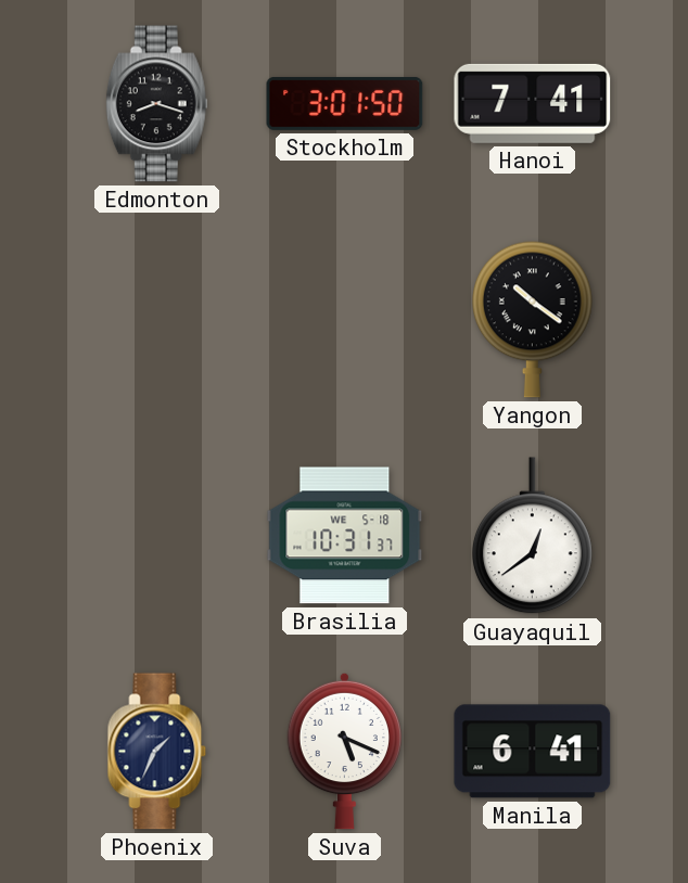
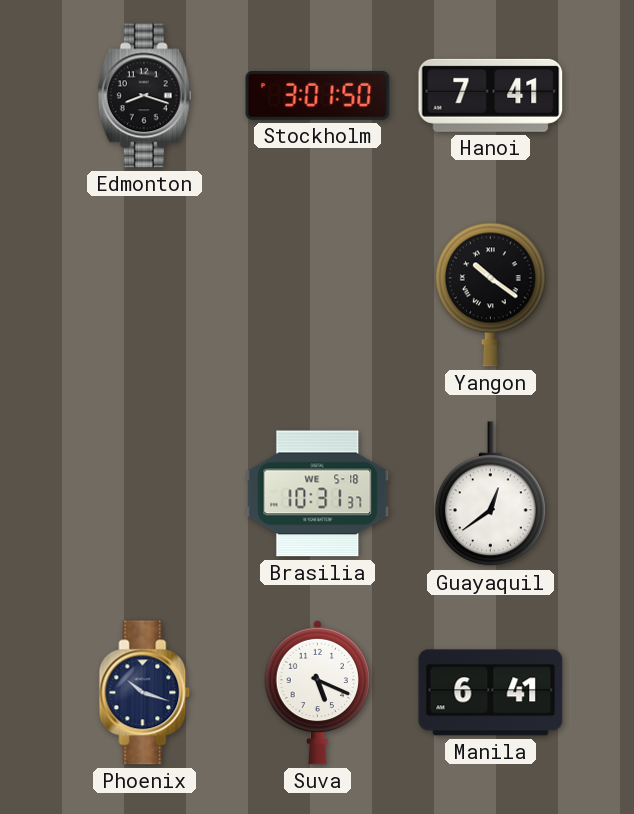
Phoenix: 1:34 -> 10:18
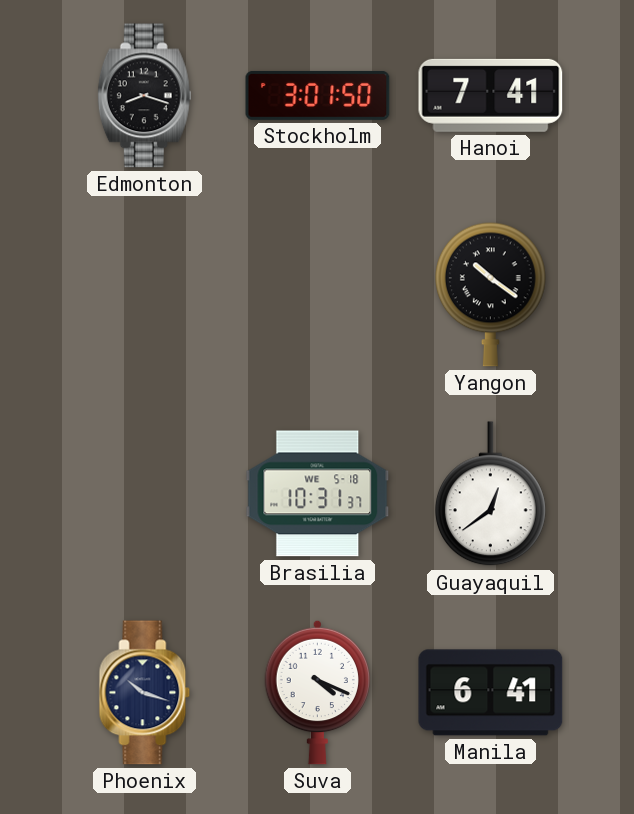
Suva: 5:19 -> 4:19
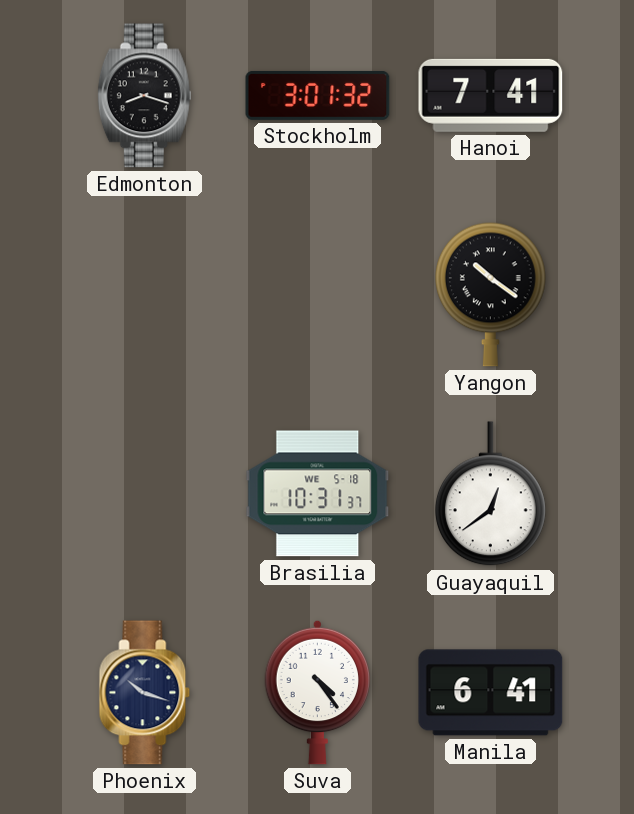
Stockholm: 3:01:50 -> 3:01:32
Suva: 4:19 -> 4:24
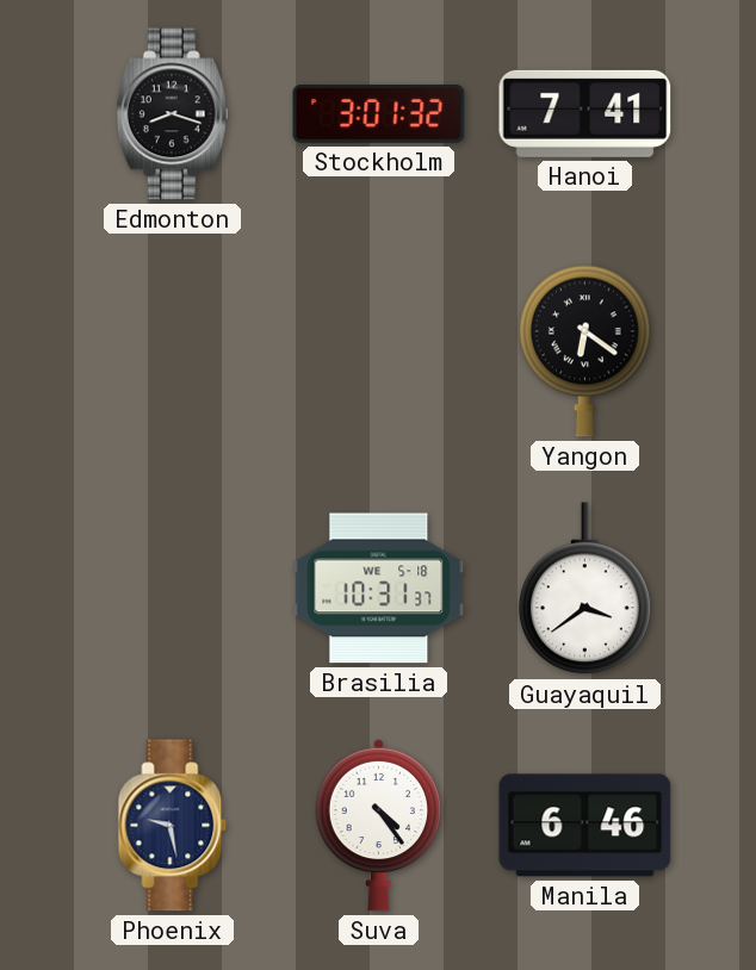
Yangon: 10:21 -> 6:21
Guayaquil: 12:39 -> 3:39
Phoenix: 10:18 -> 9:28
Manila: 6:41 -> 6:46
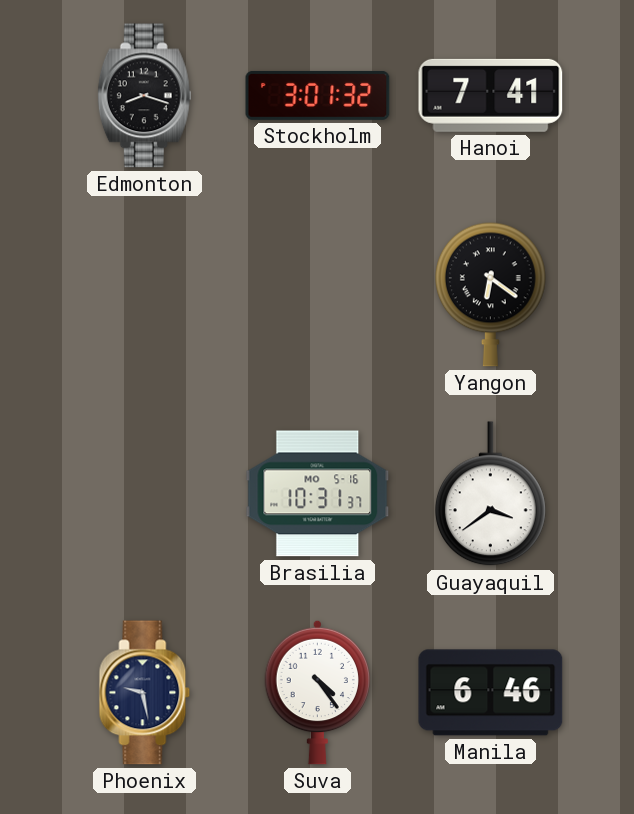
Brasilia date: WE 5-18 -> MO 5-16
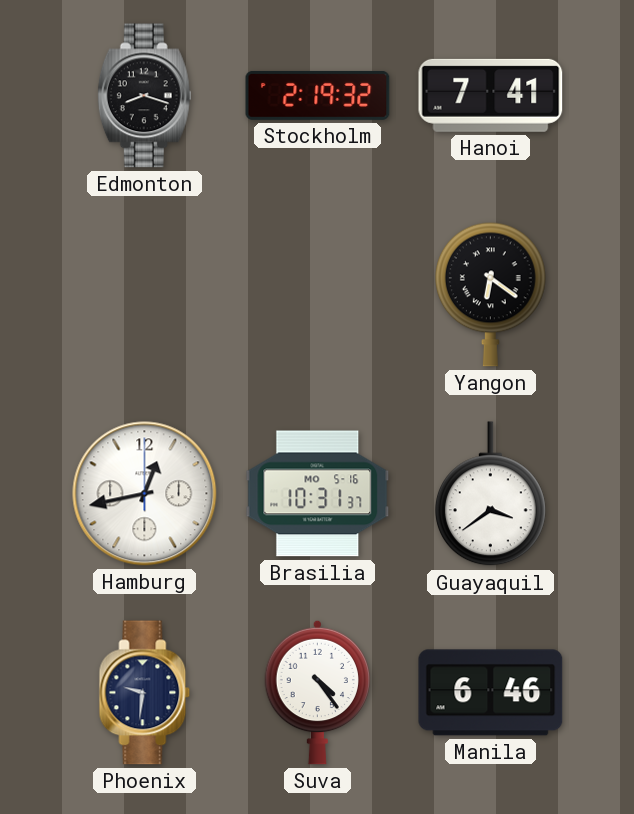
Stockholm: 3:01 -> 2:19
Hamburg: none -> 12:43
Phoenix: 9:28 -> 9:31
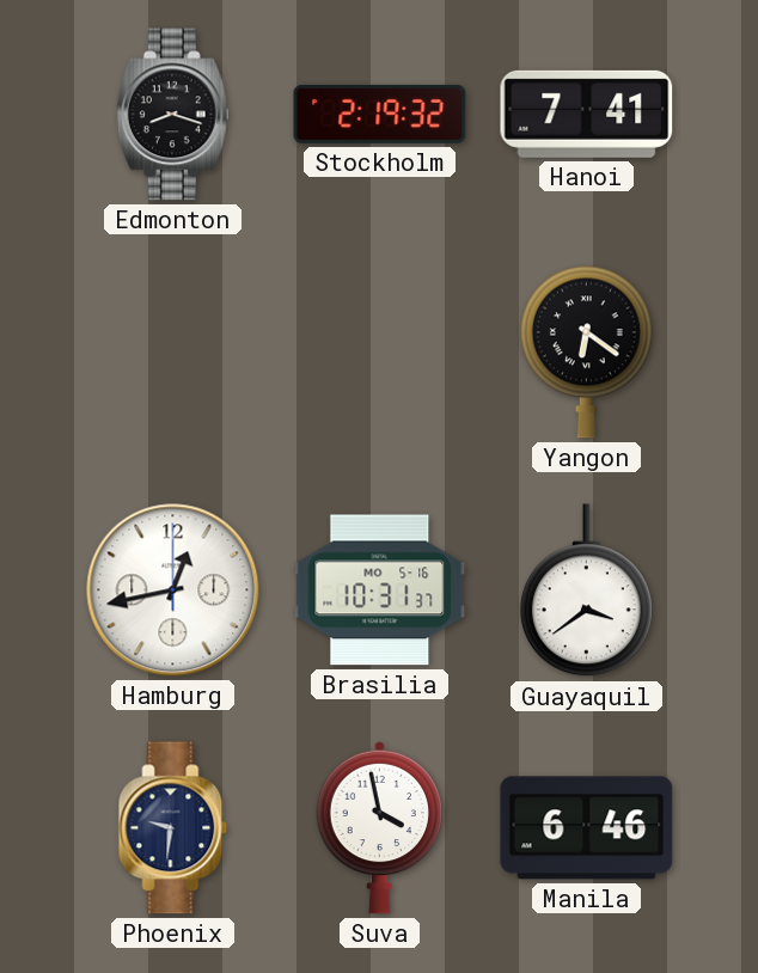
Suva: 4:24 -> 3:58
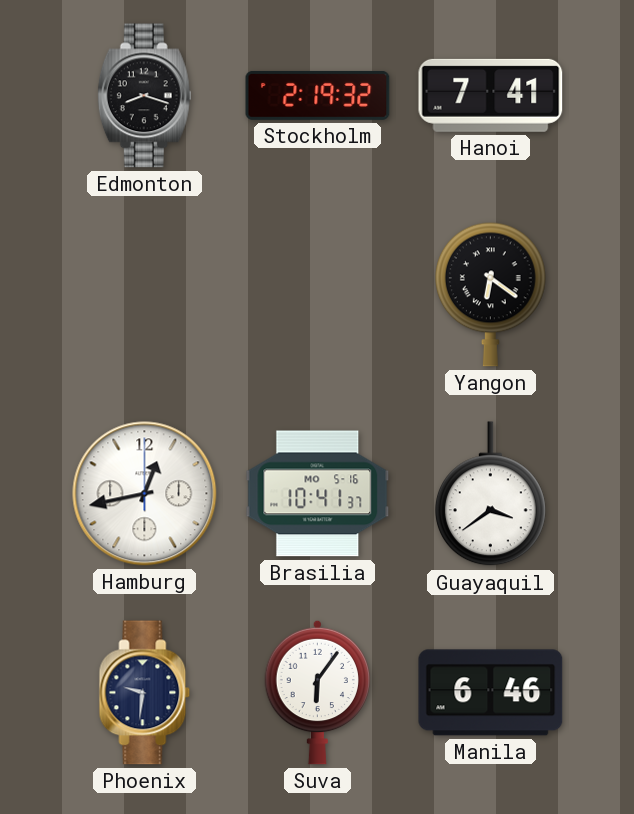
Brasilia: 10:31 -> 10:41
Suva: 3:58 -> 6:06
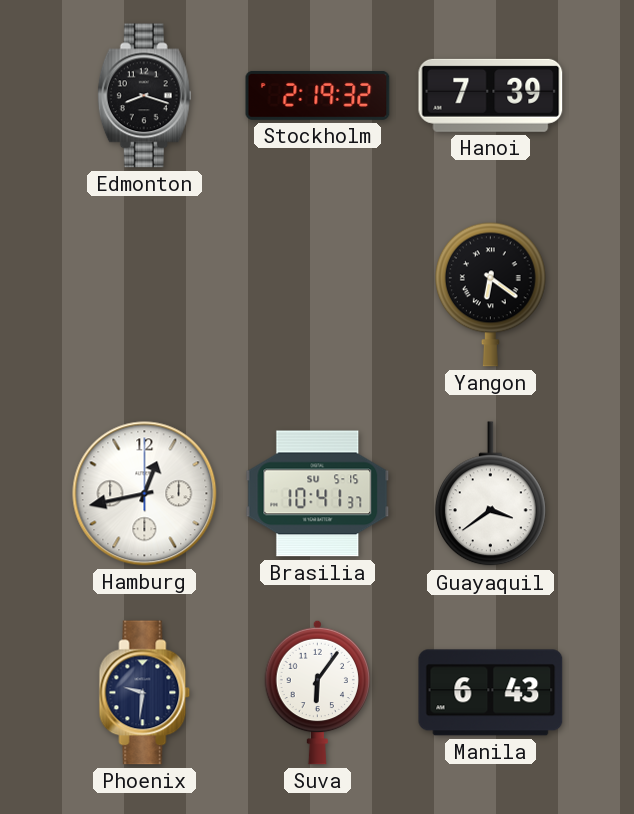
Hanoi: 7:41 -> 7:39
Brasilia date: MO 5-16 -> SU 5-15
Manila: 6:46 -> 6:43
